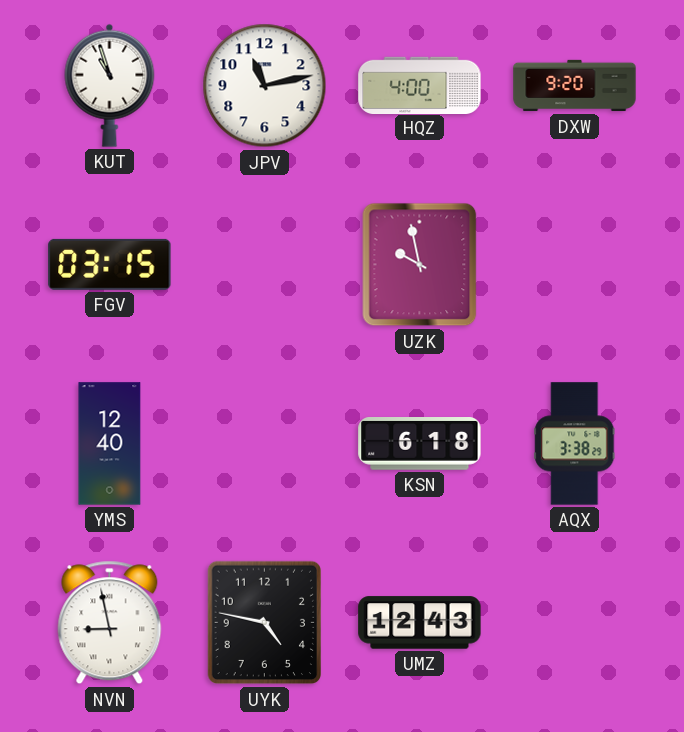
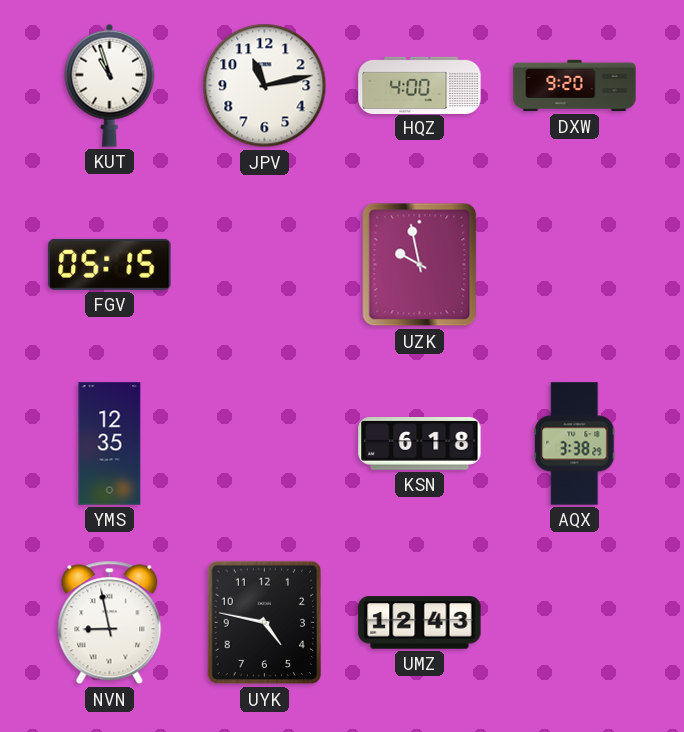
FGV: 03:15 -> 05:15
YMS: 12:40 -> 12:35
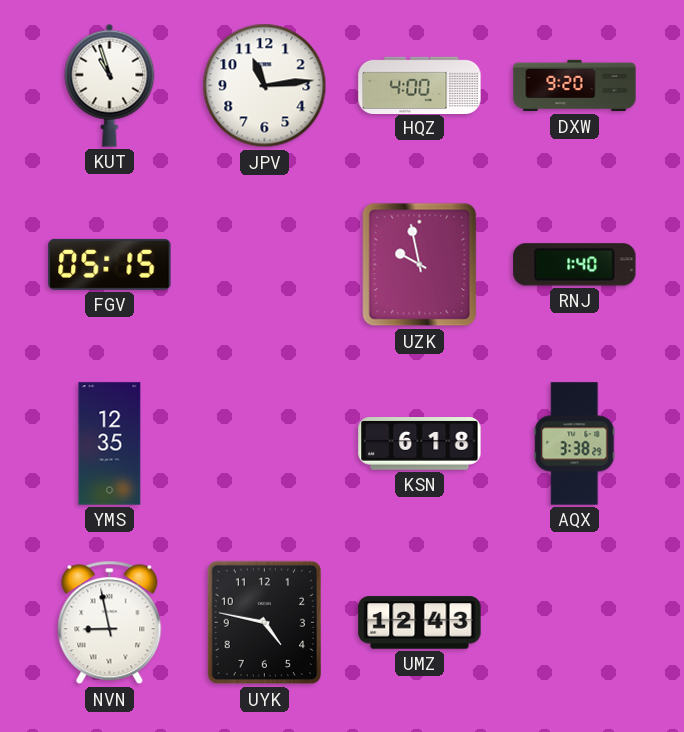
JPV: 11:13 -> 11:14
RNJ: none -> 1:40
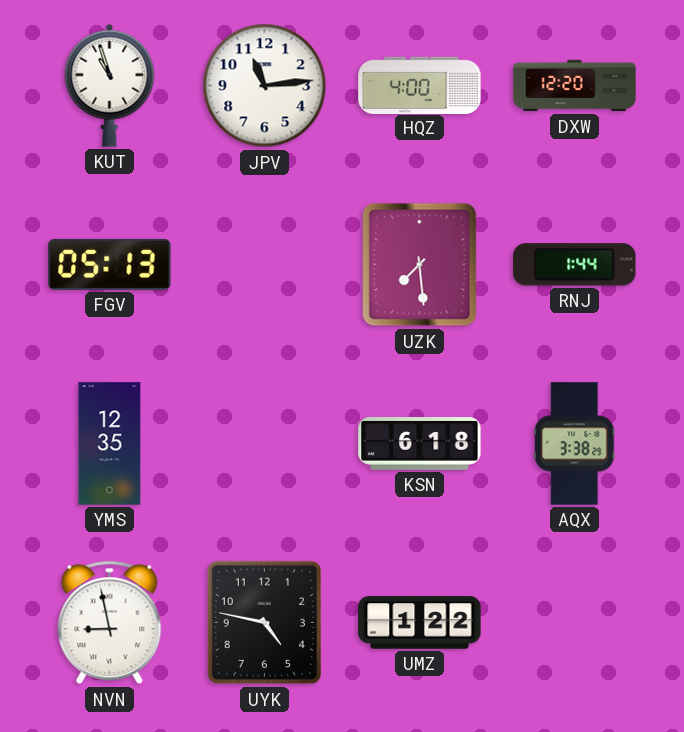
DXW: 9:20 -> 12:20
FGV: 05:15 -> 05:13
UZK: 9:58 -> 7:29
RNJ: 1:40 -> 1:44
UMZ: 12:43 -> 1:22
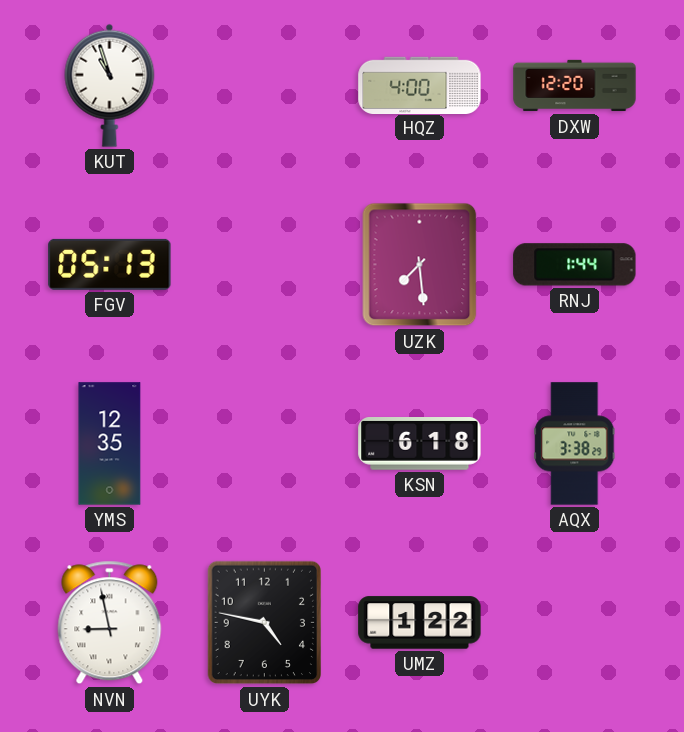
JPV: 11:14 -> none
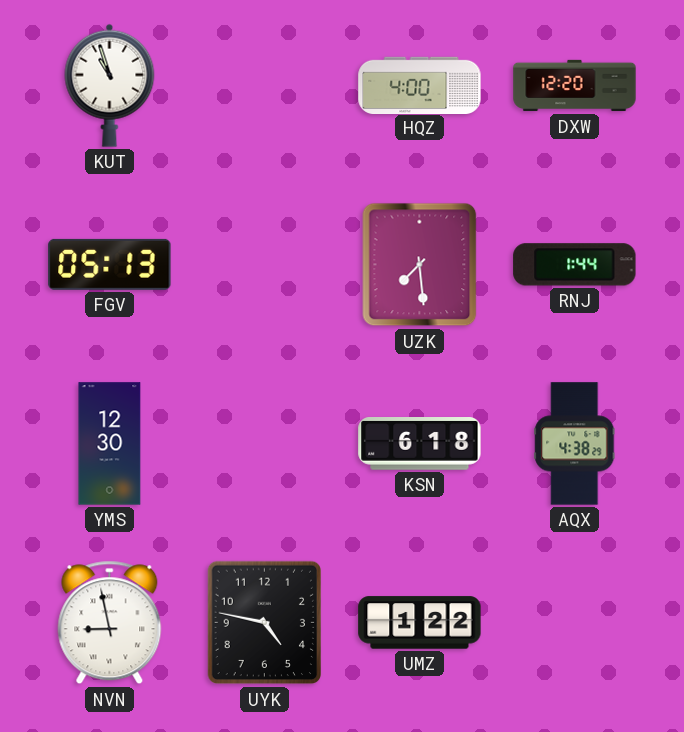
YMS: 12:35 -> 12:30
AQX: 3:38 -> 4:38
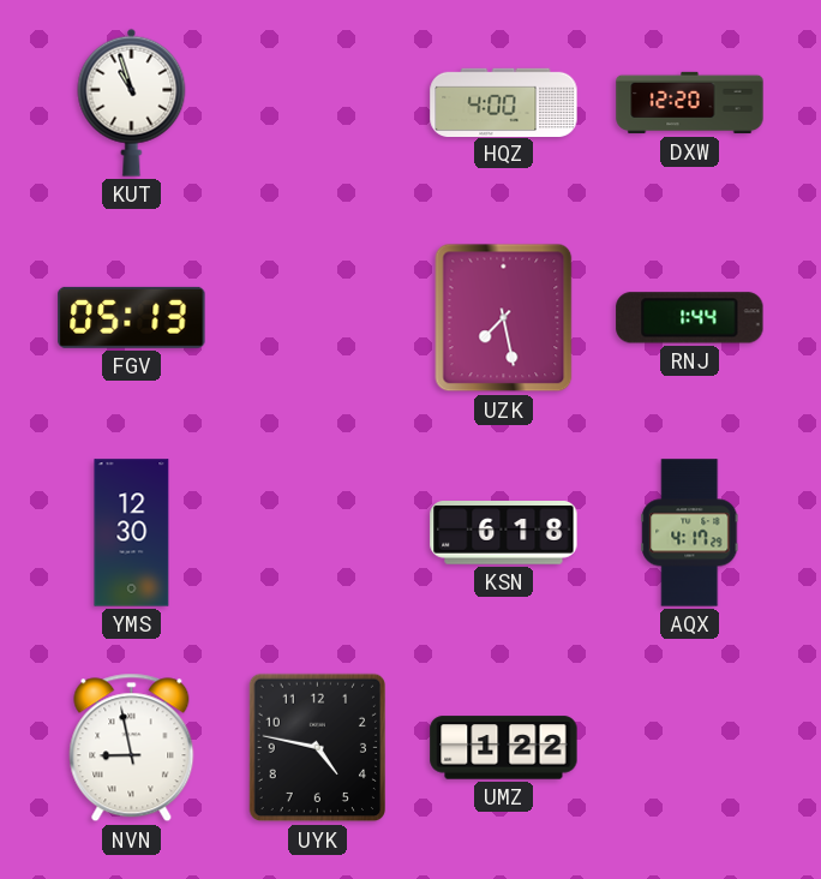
UZK: 7:29 -> 7:28
AQX: 4:38 -> 4:17
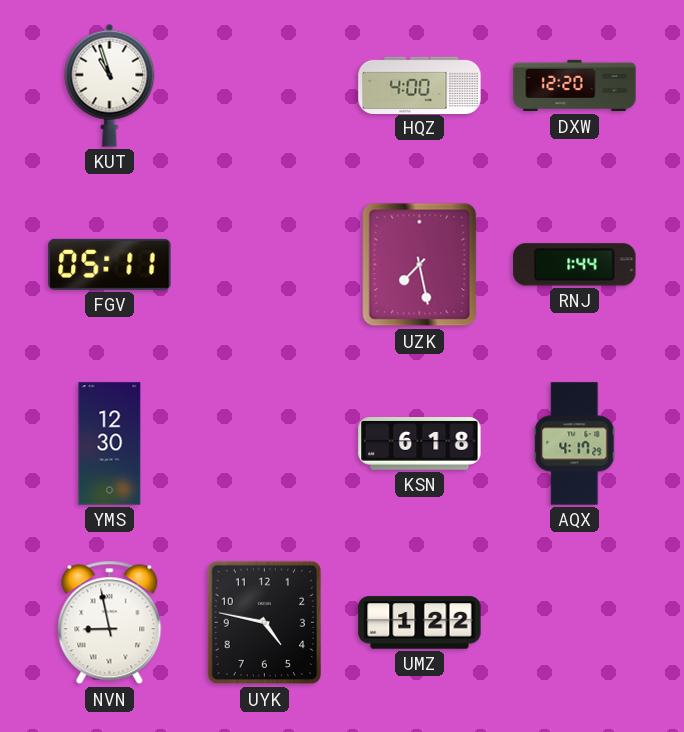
FGV: 05:13 -> 05:11
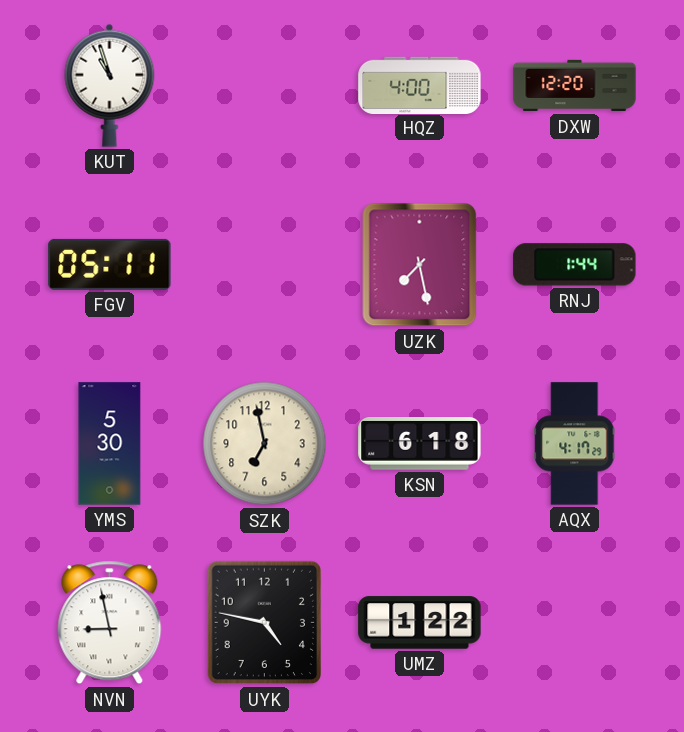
YMS: 12:30 -> 5:30
SZK: none -> 6:58
